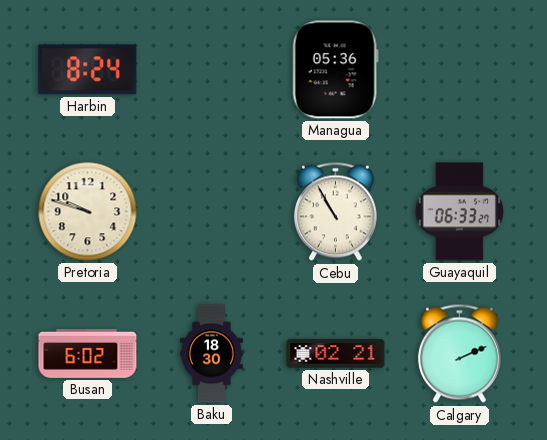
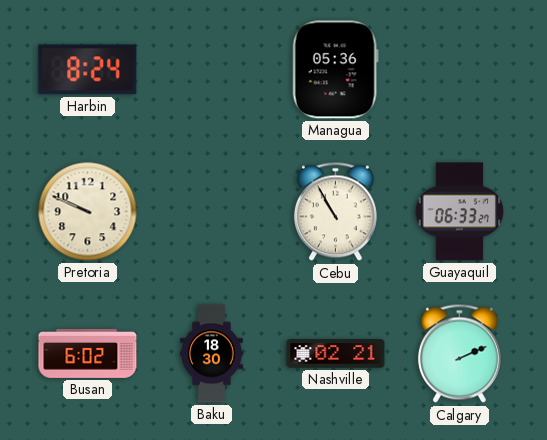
Pretoria: 9:48 -> 9:49
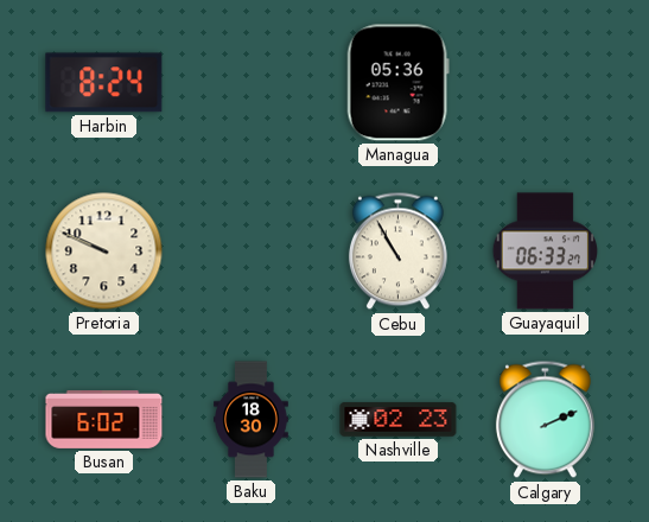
Nashville: 02:21 -> 02:23
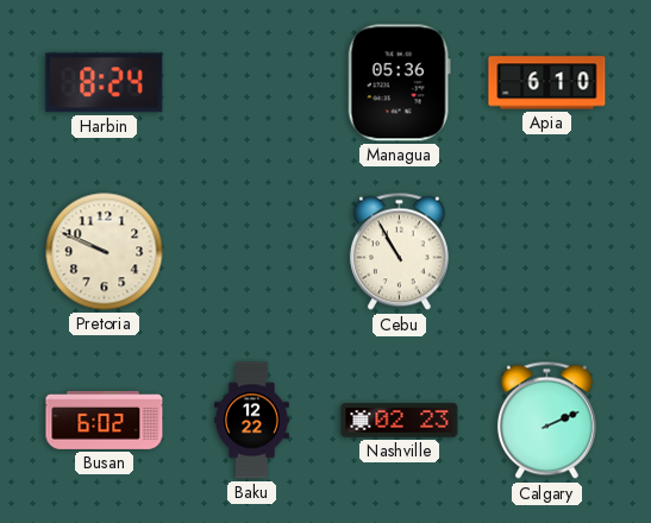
Apia: none -> 6:10
Guayaquil: 06:33 -> none
Baku: 18:30 -> 12:22
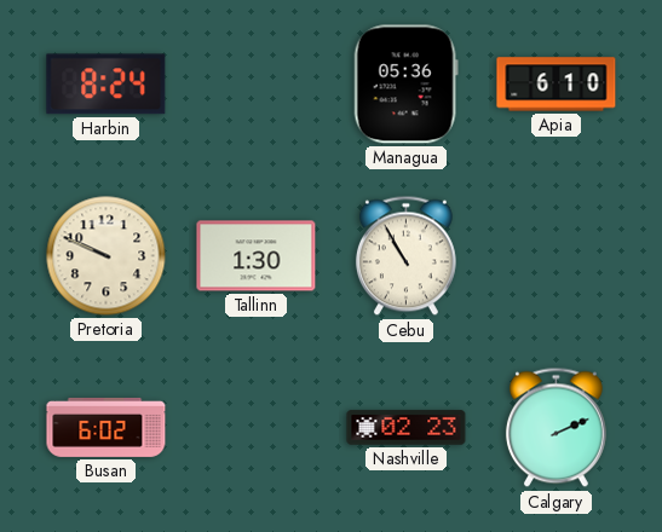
Tallinn: none -> 1:30
Baku: 12:22 -> none
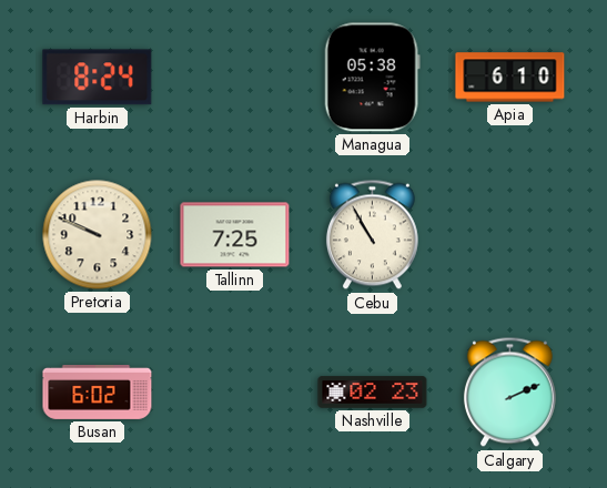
Managua: 05:36 -> 05:38
Tallinn: 1:30 -> 7:25
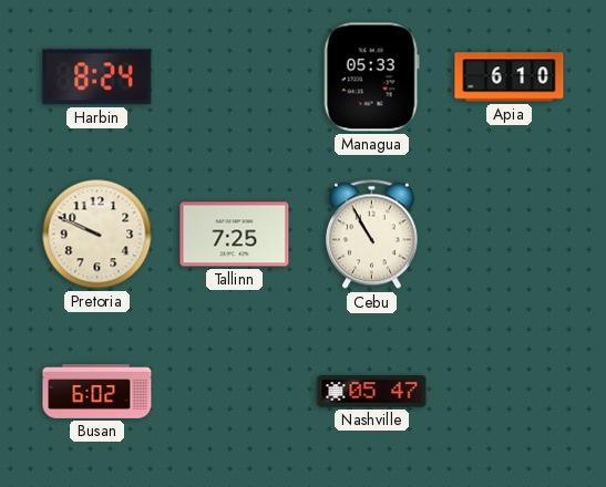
Managua: 05:38 -> 05:33
Nashville: 02:23 -> 05:47
Calgary: 2:11 -> none
